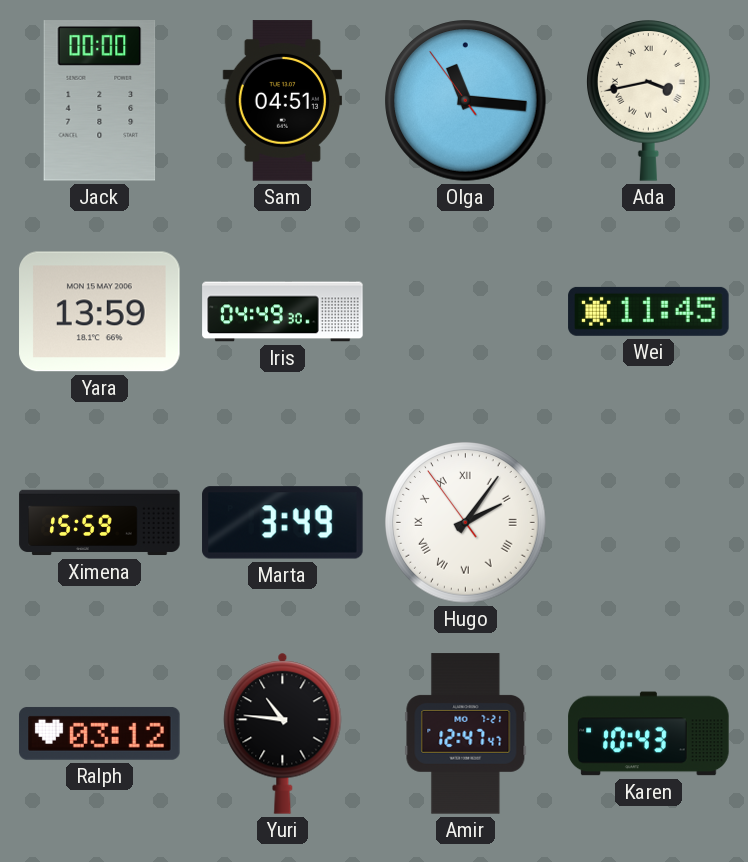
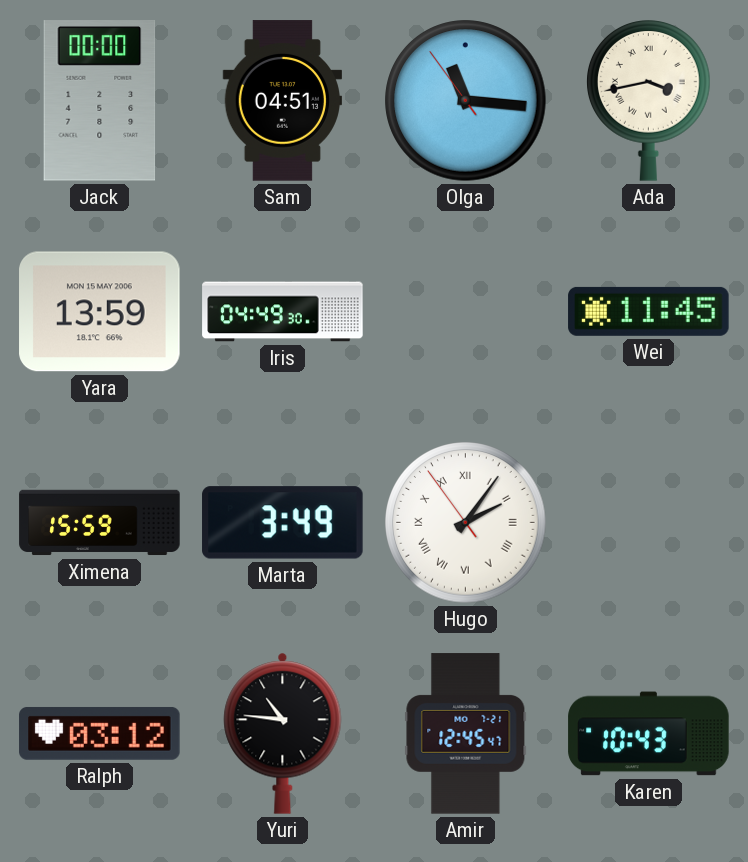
Amir: 12:47 -> 12:45
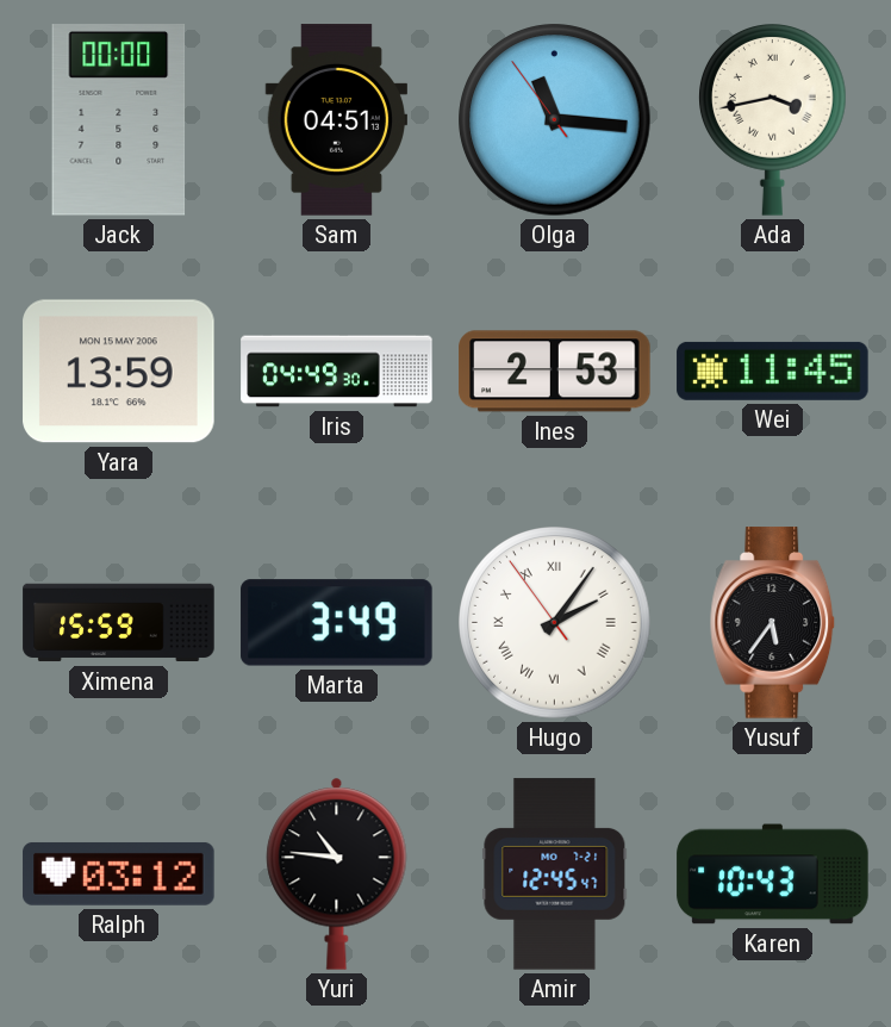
Ines: none -> 2:53
Yusuf: none -> 5:36
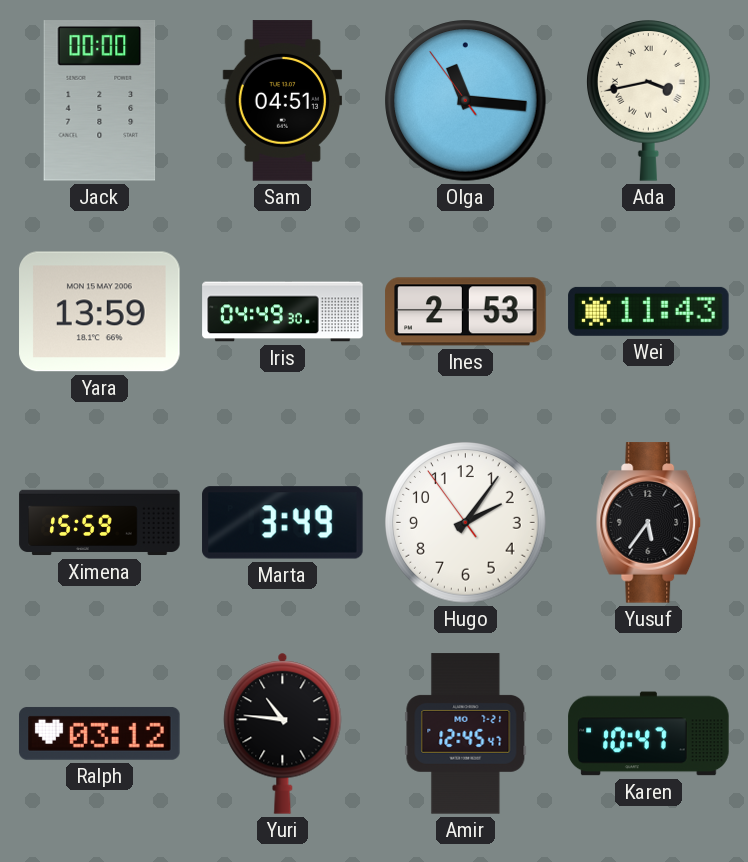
Wei: 11:45 -> 11:43
Hugo numerals: Roman -> Arabic
Karen: 10:43 -> 10:47
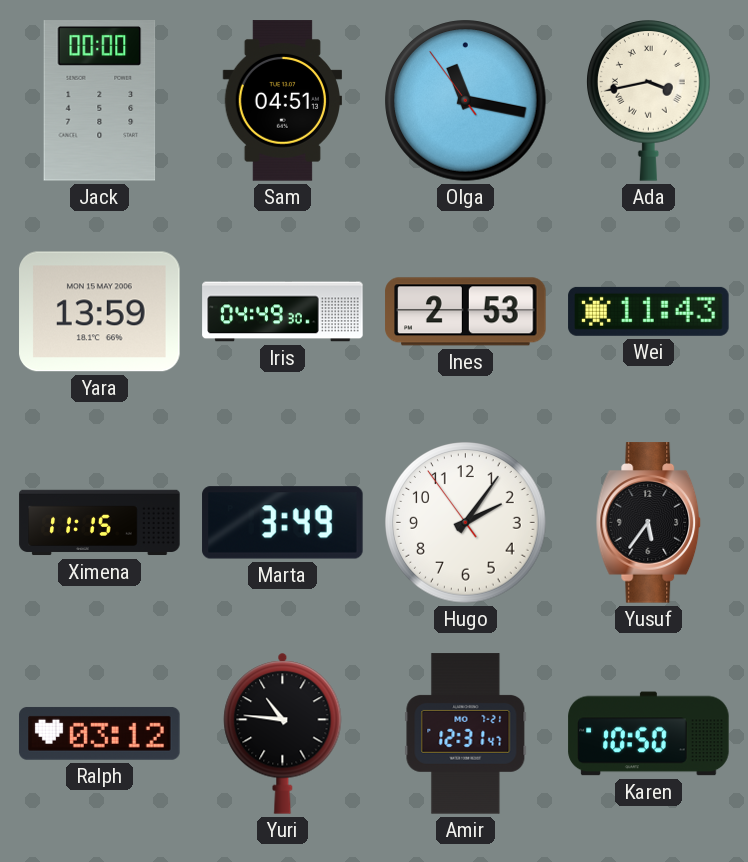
Olga: 11:15 -> 11:16
Ximena: 15:59 -> 11:15
Amir: 12:45 -> 12:31
Karen: 10:47 -> 10:50
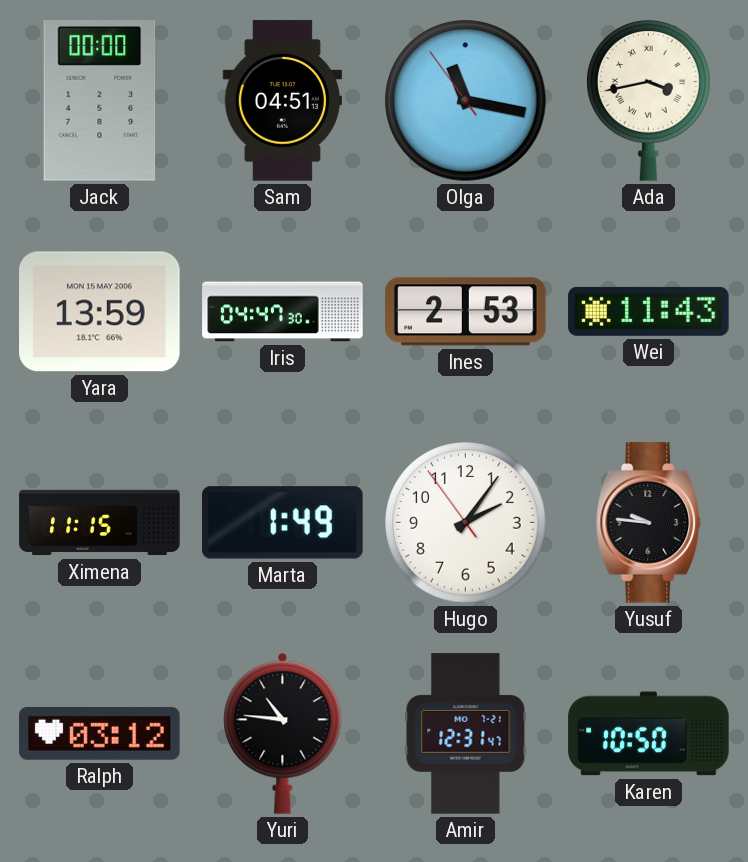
Iris: 04:49 -> 04:47
Marta: 3:49 -> 1:49
Yusuf: 5:36 -> 9:46
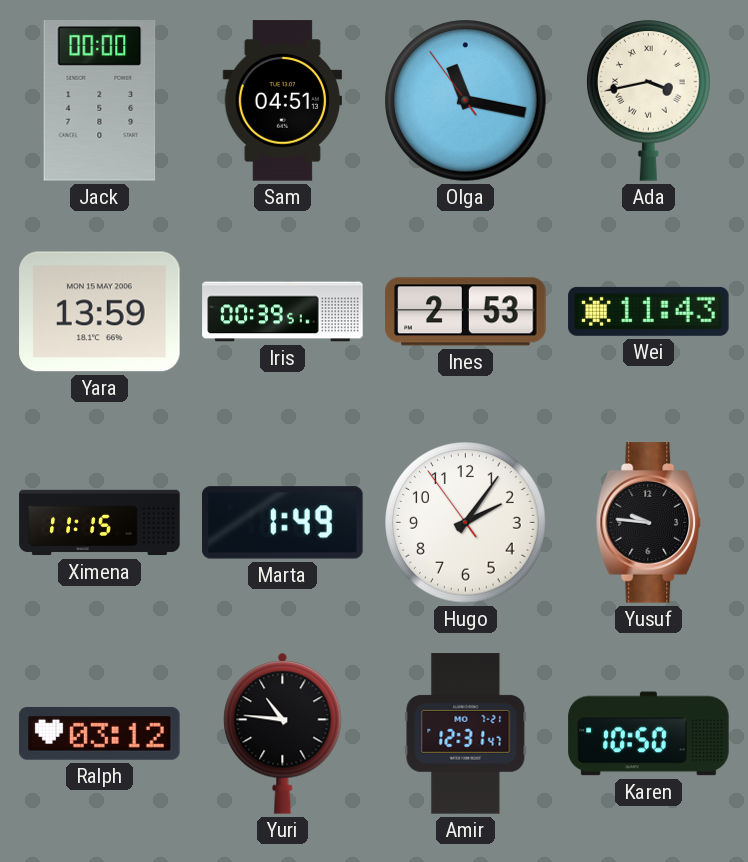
Iris: 04:47 -> 00:39
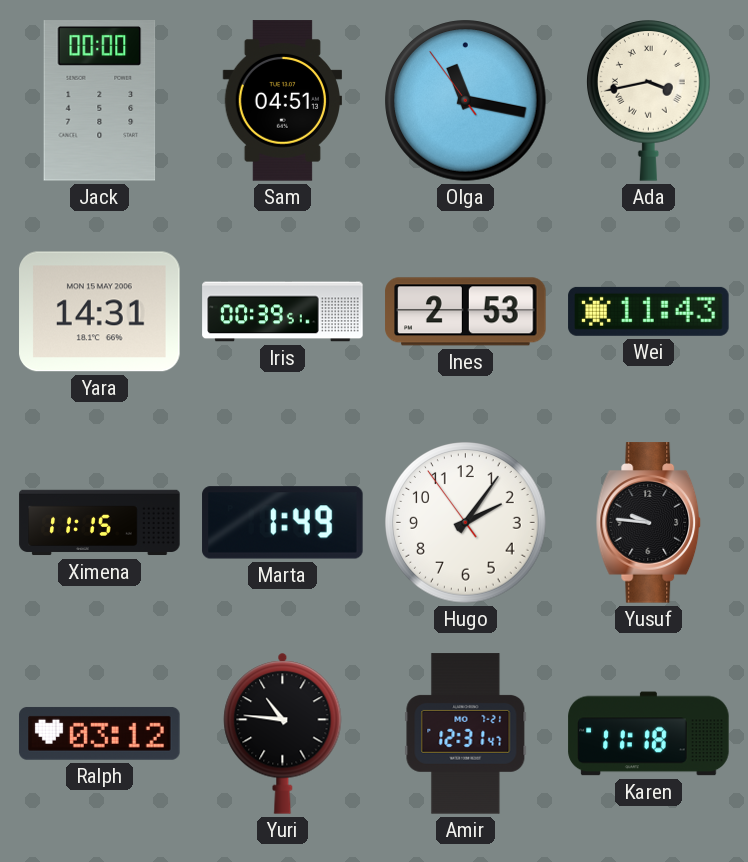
Yara: 13:59 -> 14:31
Karen: 10:50 -> 11:18
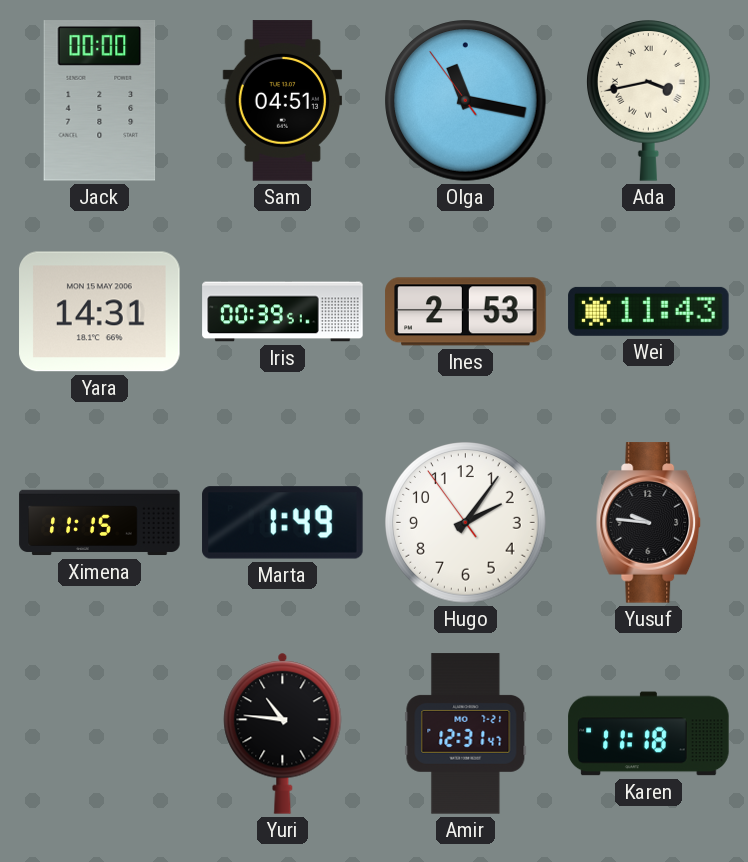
Ralph: 03:12 -> none
